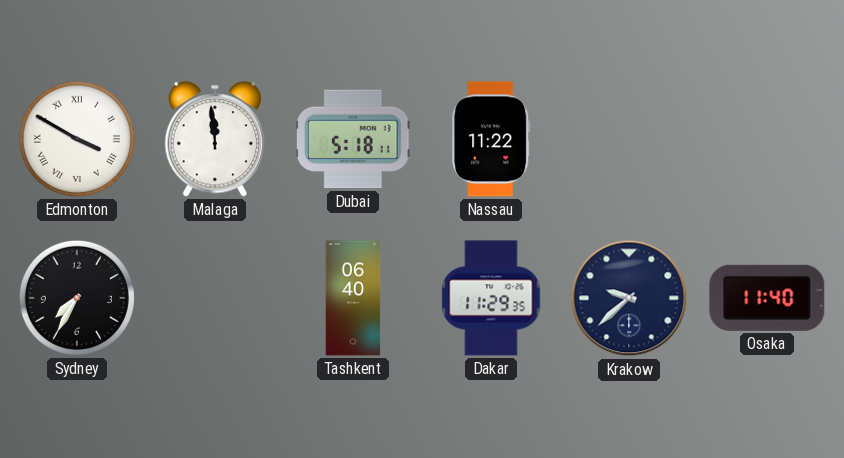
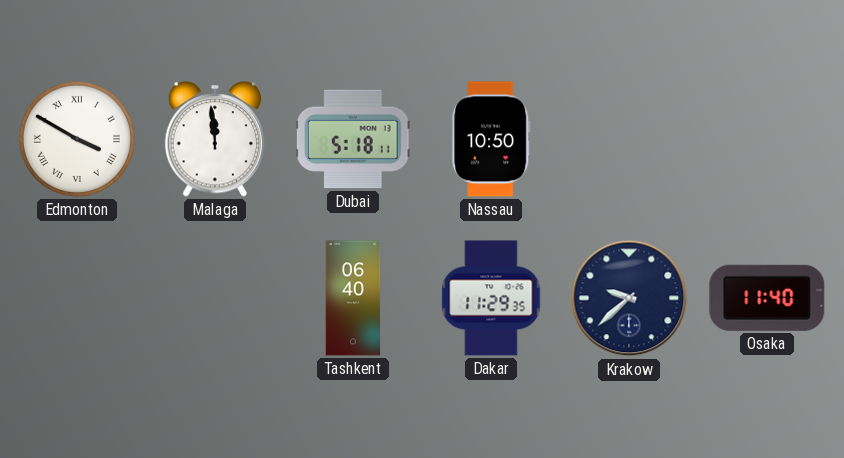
Nassau: 11:22 -> 10:50
Sydney: 7:35 -> none
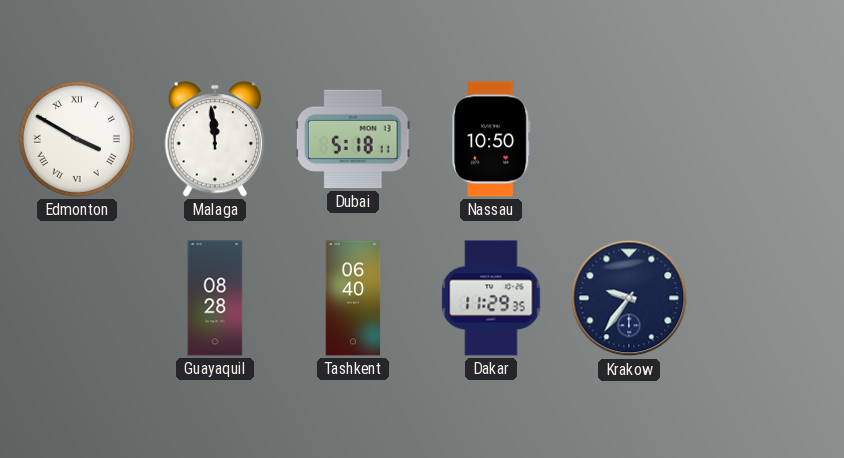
Guayaquil: none -> 08:28
Krakow: 9:38 -> 9:36
Osaka: 11:40 -> none
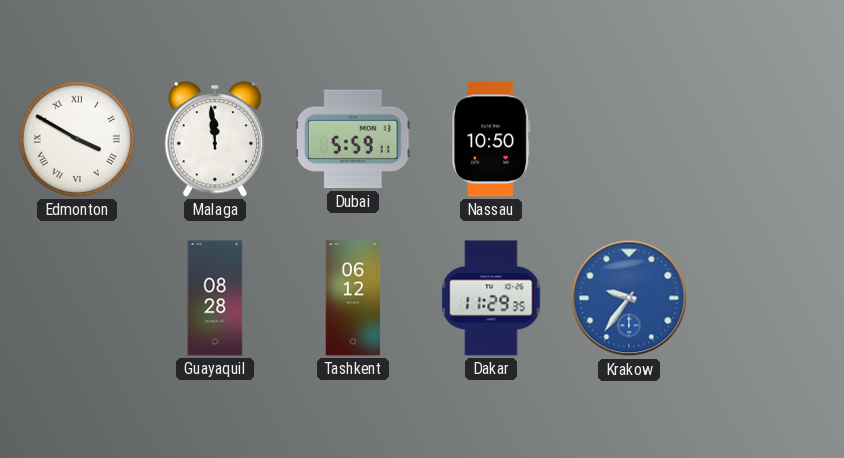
Dubai: 5:18 -> 5:59
Tashkent: 06:40 -> 06:12
Krakow dial: navy -> blue
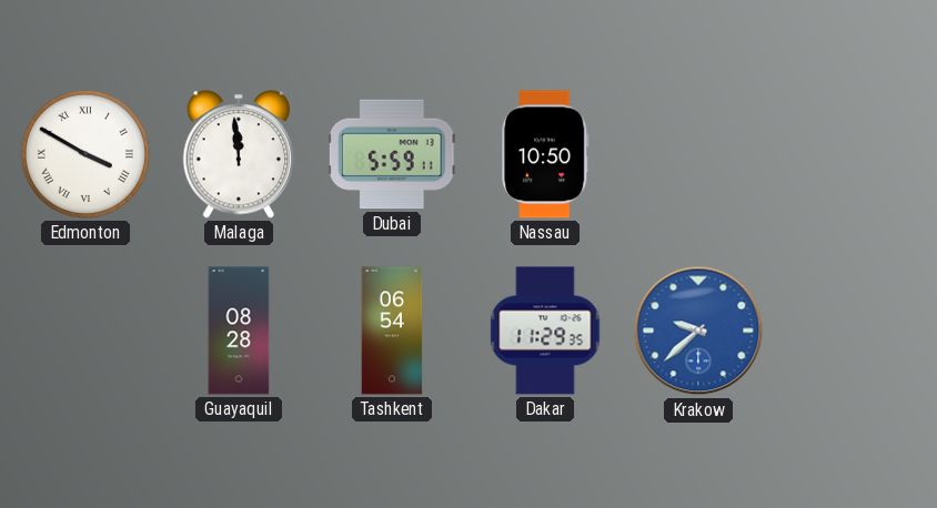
Tashkent: 06:12 -> 06:54
Krakow: 9:36 -> 9:38
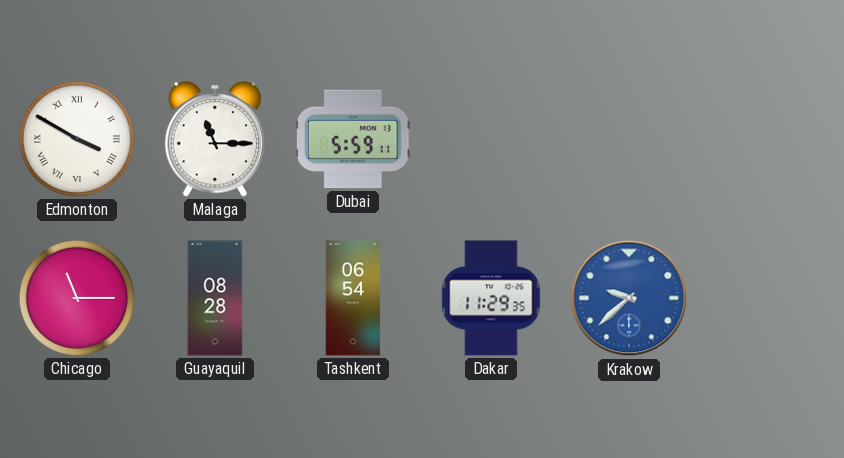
Malaga: 11:59 -> 11:15
Nassau: 10:50 -> none
Chicago: none -> 11:15
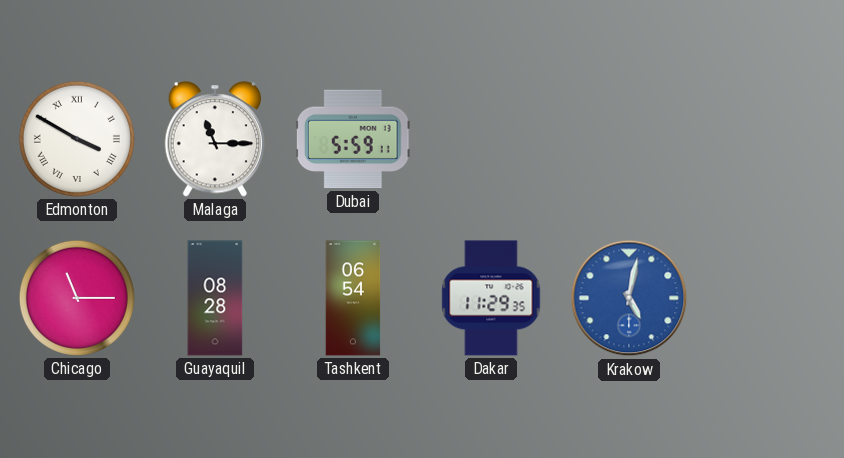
Krakow: 9:38 -> 5:02
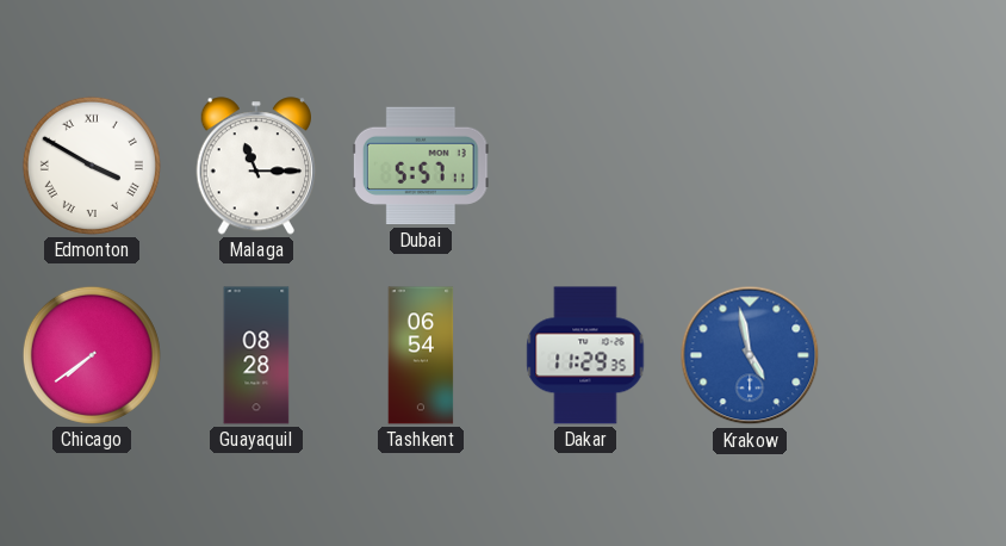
Dubai: 5:59 -> 5:57
Chicago: 11:15 -> 7:39
Krakow: 5:02 -> 4:58
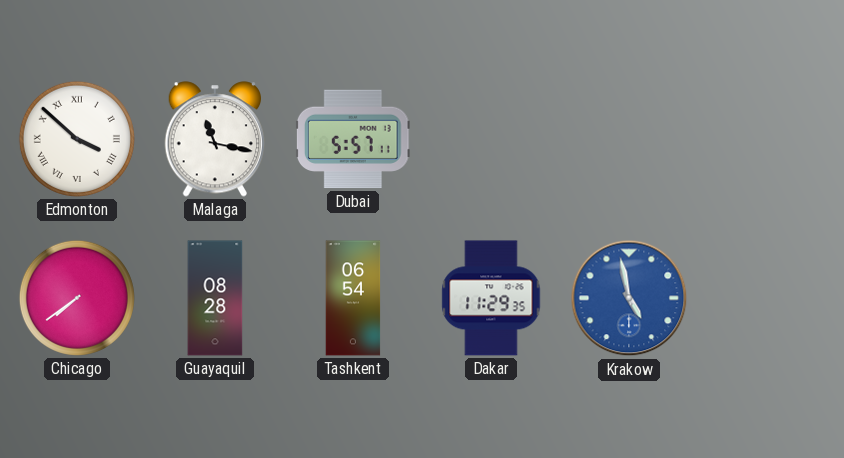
Edmonton: 3:50 -> 3:52
Malaga: 11:15 -> 11:17
